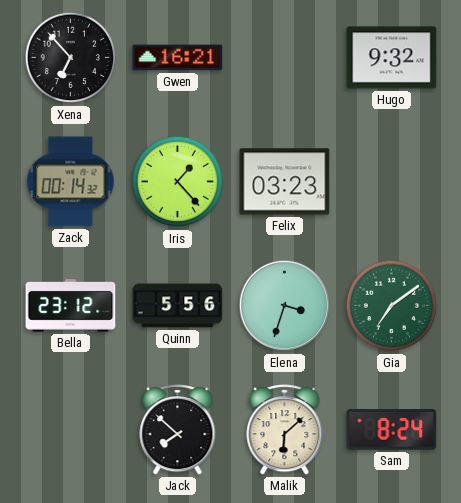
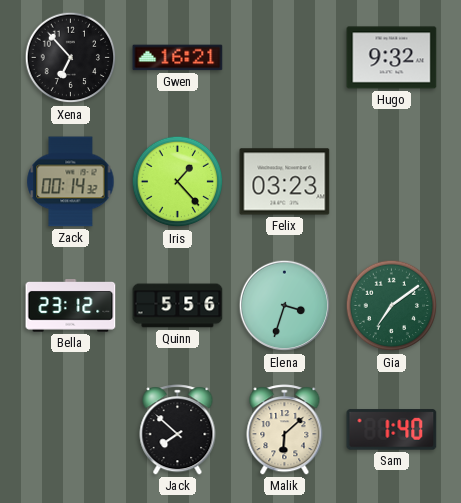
Sam: 8:24 -> 1:40
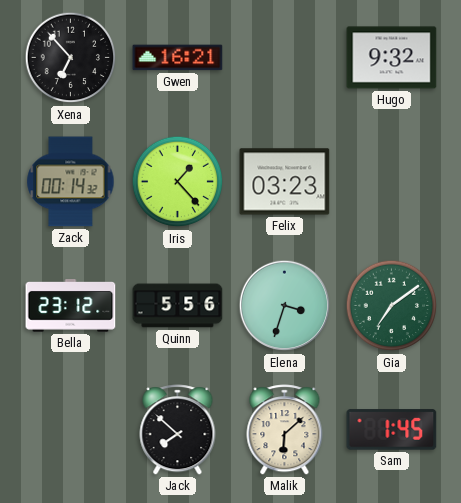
Sam: 1:40 -> 1:45
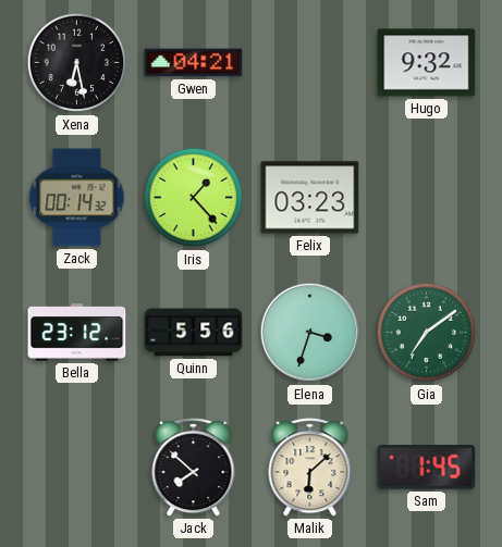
Xena: 6:53 -> 6:28
Gwen: 16:21 -> 04:21
